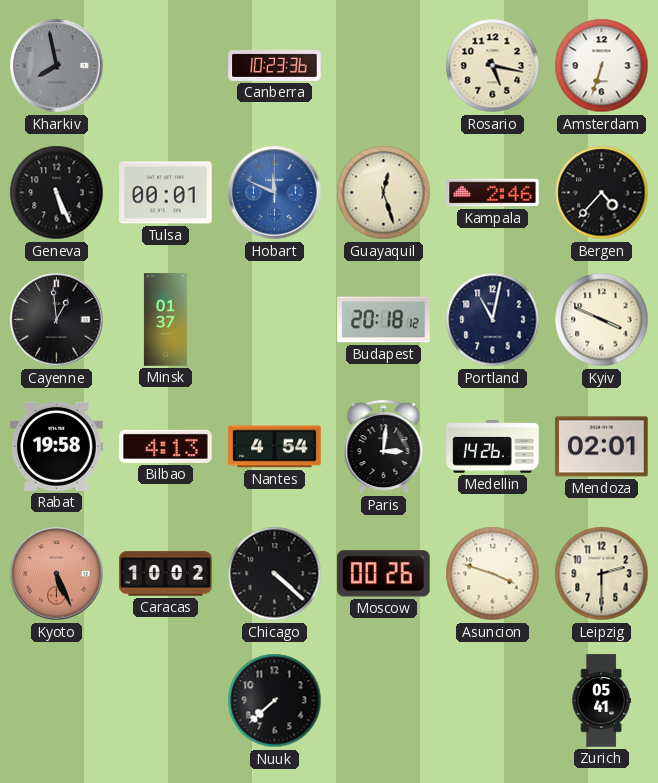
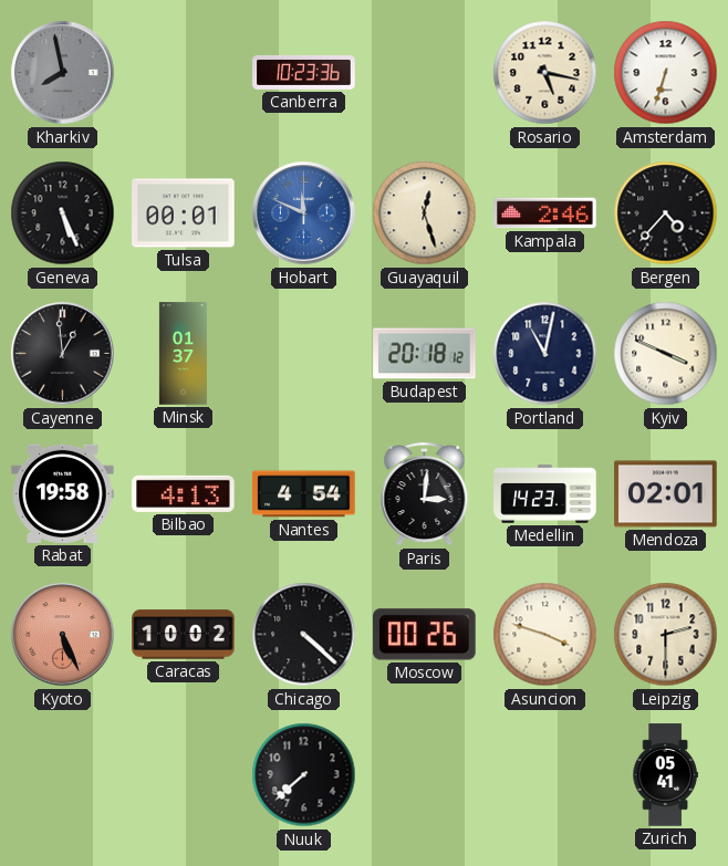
Medellin: 14:26 -> 14:23
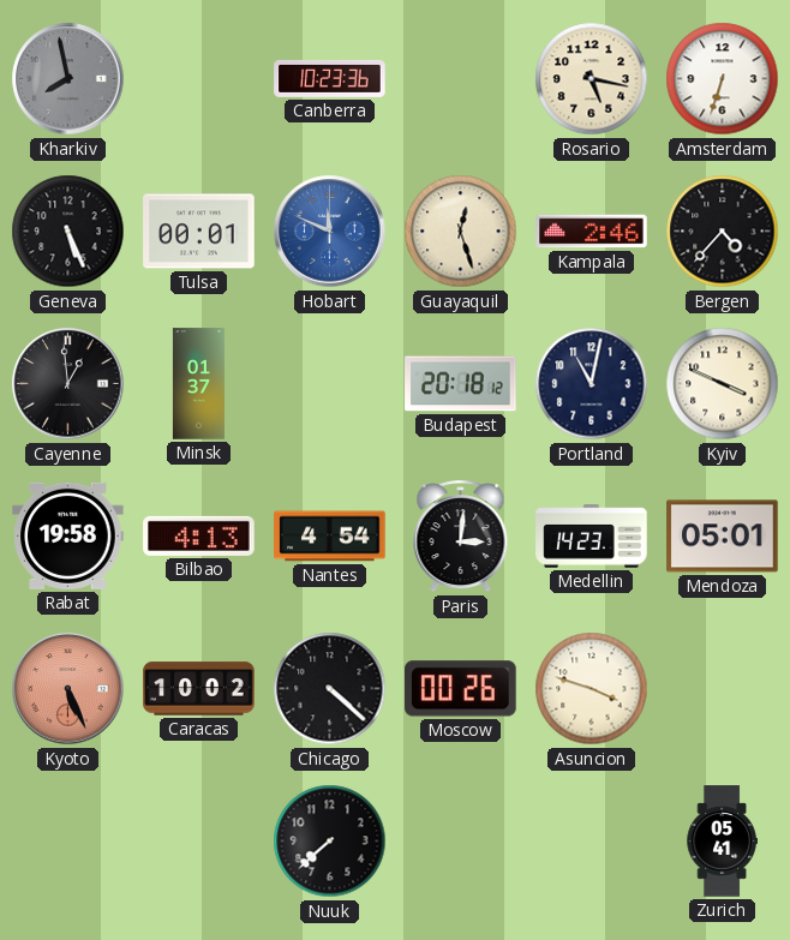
Mendoza: 02:01 -> 05:01
Leipzig: 2:30 -> none
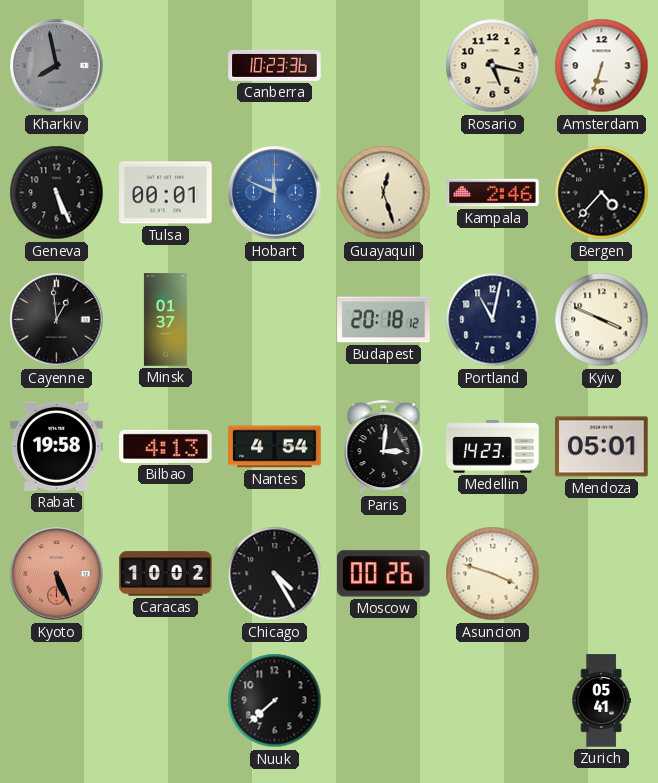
Chicago: 4:22 -> 4:25
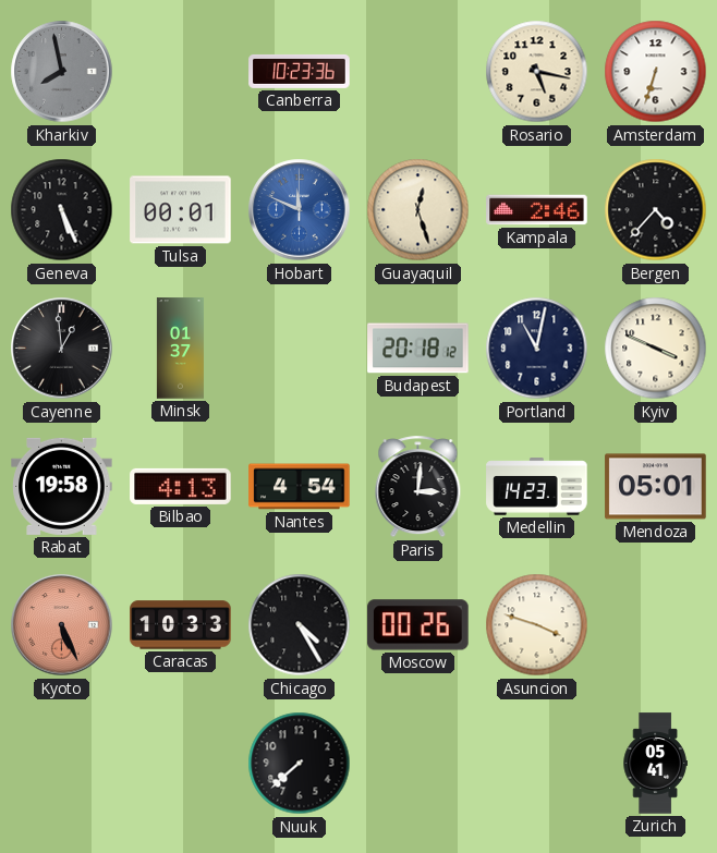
Caracas: 10:02 -> 10:33
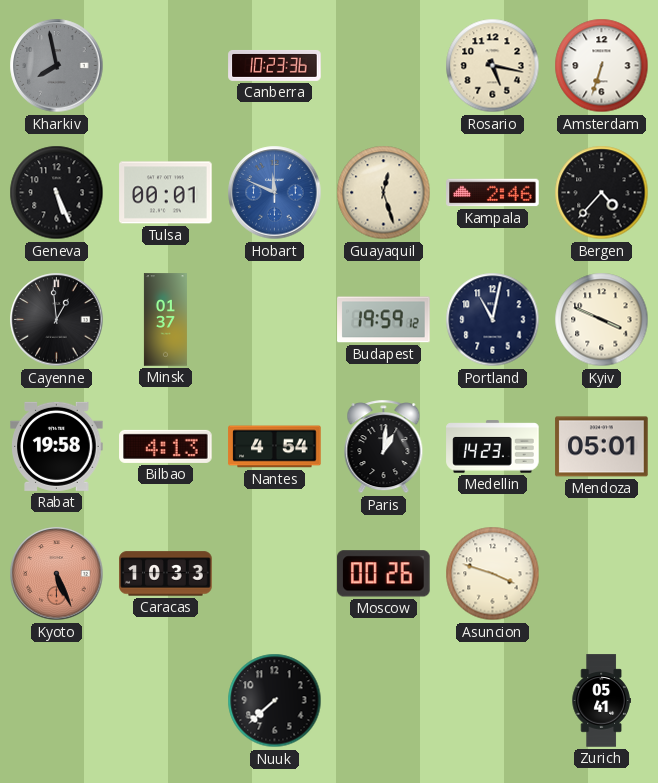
Budapest: 20:18 -> 19:59
Paris: 3:01 -> 1:01
Chicago: 4:25 -> none
